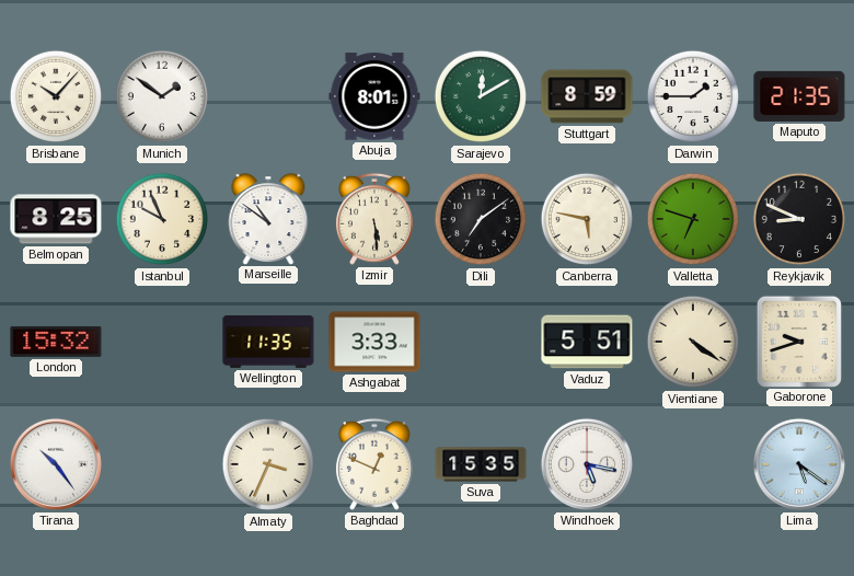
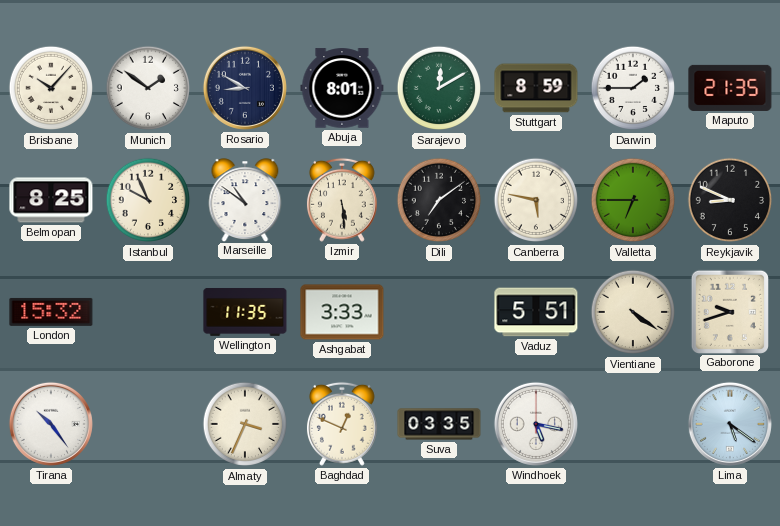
Rosario: none -> 8:50
Valletta: 6:48 -> 6:45
Suva: 15:35 -> 03:35
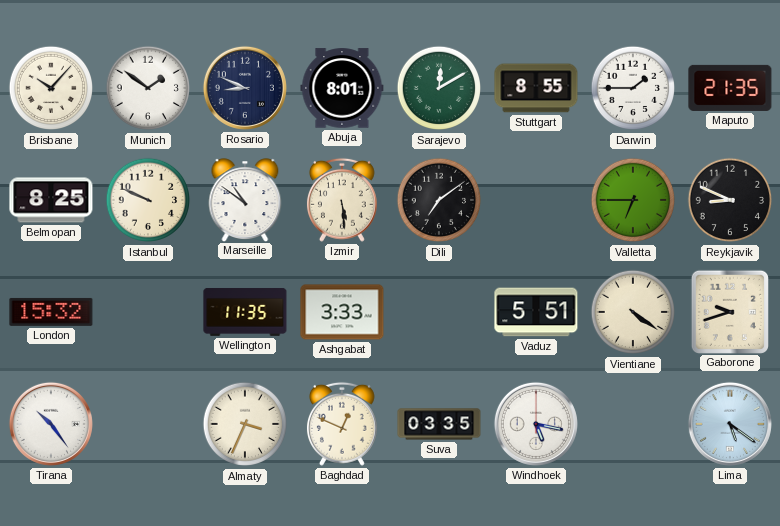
Rosario: 8:50 -> 8:49
Stuttgart: 8:59 -> 8:55
Istanbul: 9:56 -> 9:49
Canberra: 5:47 -> none
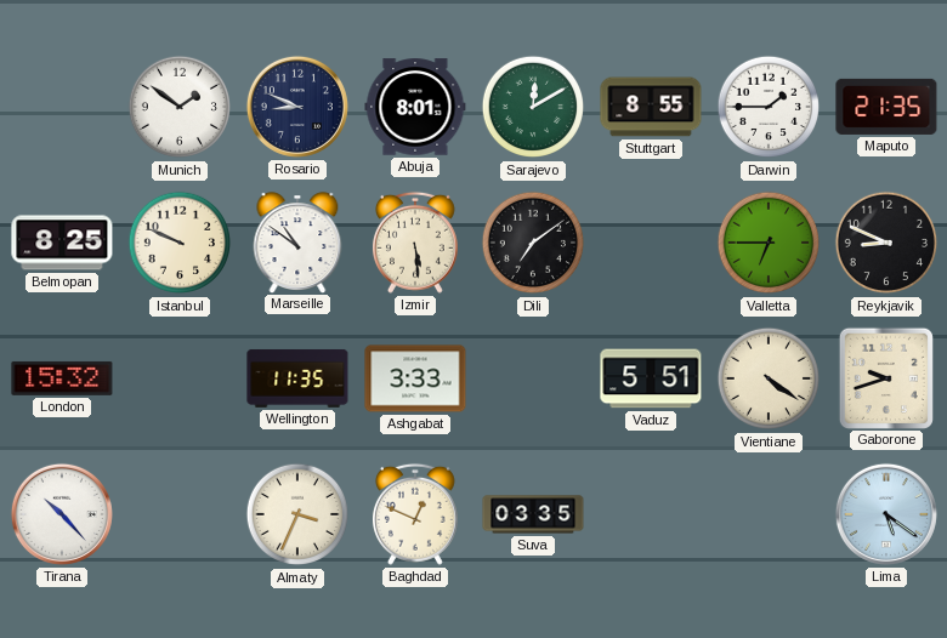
Brisbane: 10:07 -> none
Tirana: 10:24 -> 10:23
Windhoek: 5:17 -> none
